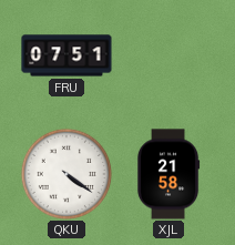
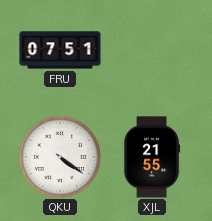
XJL: 21:58 -> 21:55
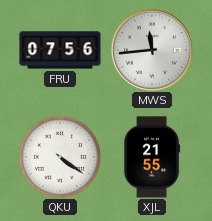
FRU: 07:51 -> 07:56
MWS: none -> 11:44
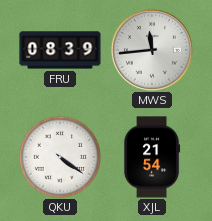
FRU: 07:56 -> 08:39
XJL: 21:55 -> 21:54
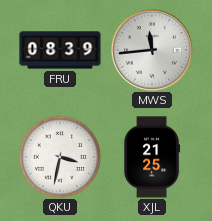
QKU: 4:21 -> 3:32
XJL: 21:54 -> 21:25
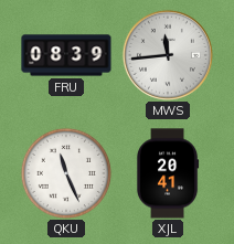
QKU: 3:32 -> 11:26
XJL: 21:25 -> 20:41
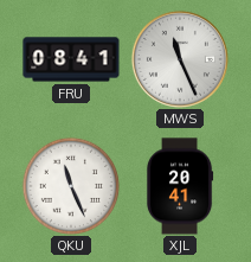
FRU: 08:39 -> 08:41
MWS: 11:44 -> 11:26
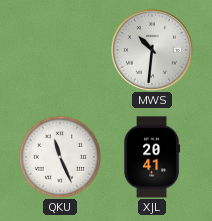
FRU: 08:41 -> none
MWS: 11:26 -> 10:31
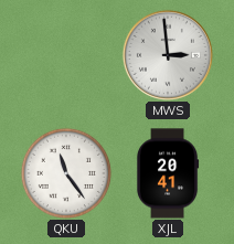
MWS: 10:31 -> 2:59
QKU: 11:26 -> 11:24
